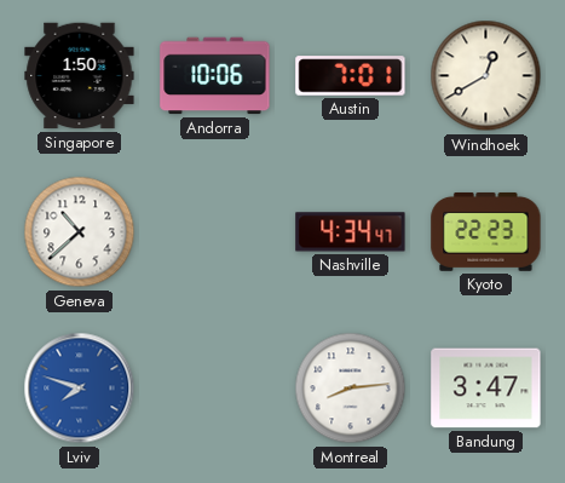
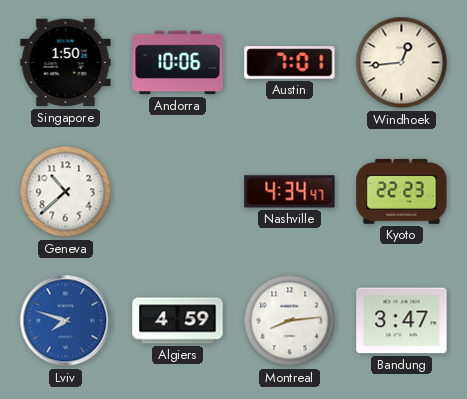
Windhoek: 12:40 -> 12:44
Algiers: none -> 4:59
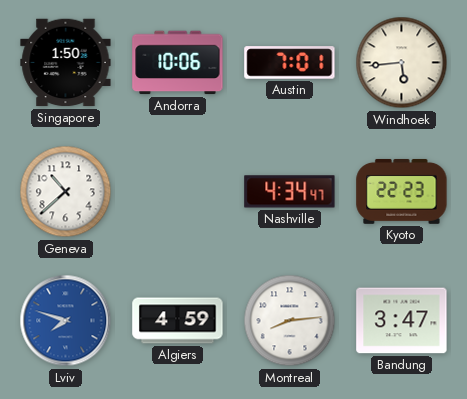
Windhoek: 12:44 -> 5:44
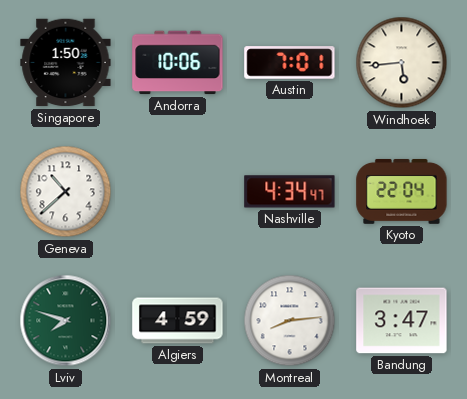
Kyoto: 22:23 -> 22:04
Lviv dial: blue -> green
